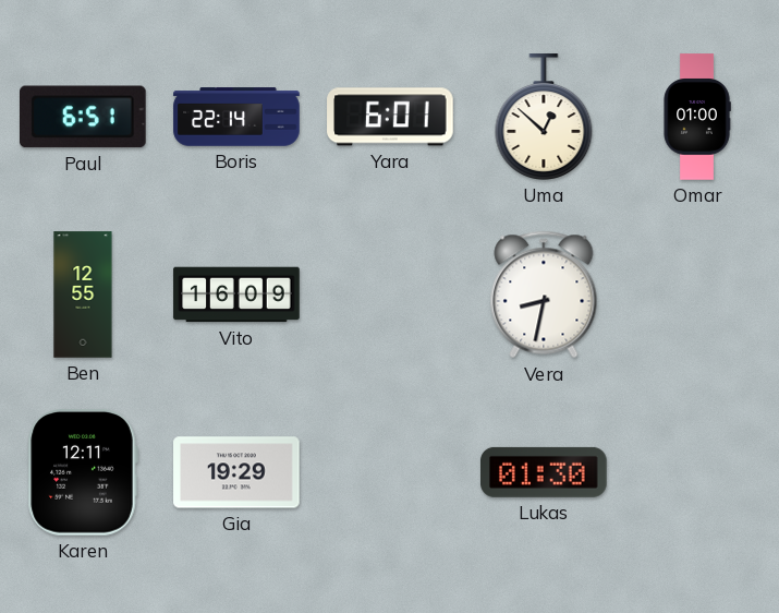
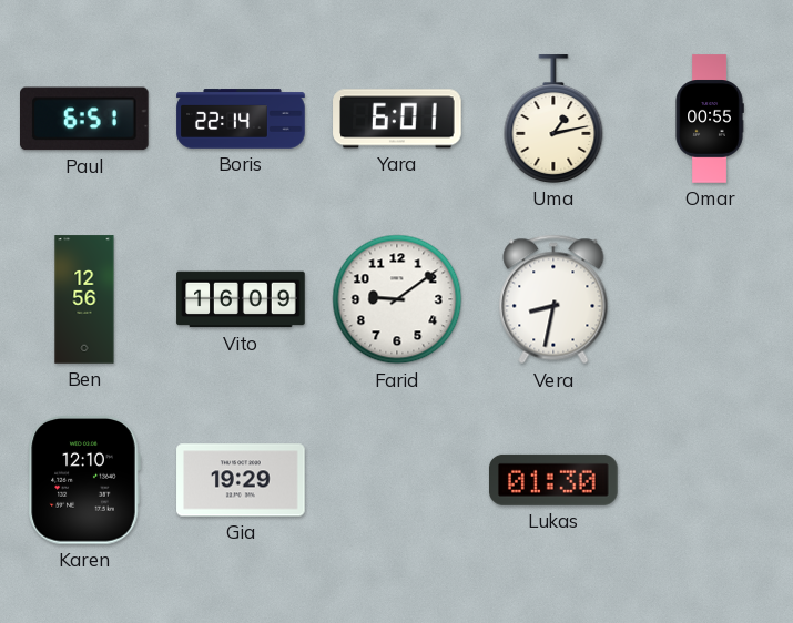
Uma: 12:52 -> 1:13
Omar: 01:00 -> 00:55
Ben: 12:55 -> 12:56
Farid: none -> 9:09
Karen: 12:11 -> 12:10
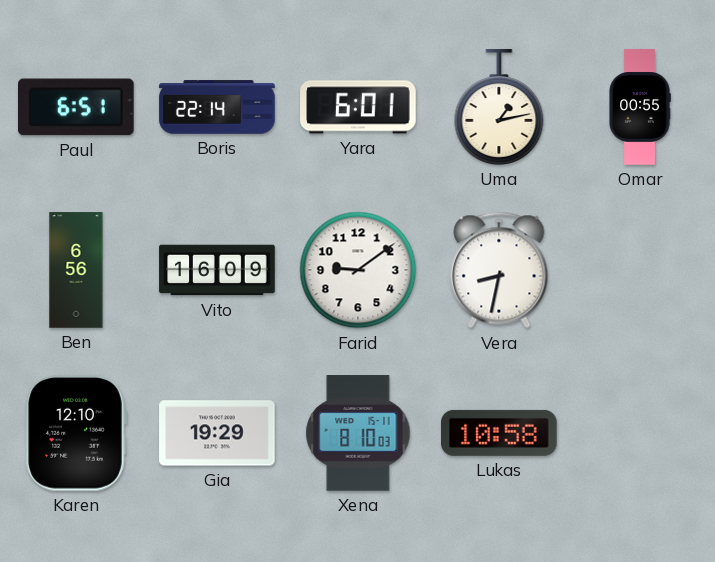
Ben: 12:56 -> 6:56
Xena: none -> 8:10
Lukas: 01:30 -> 10:58
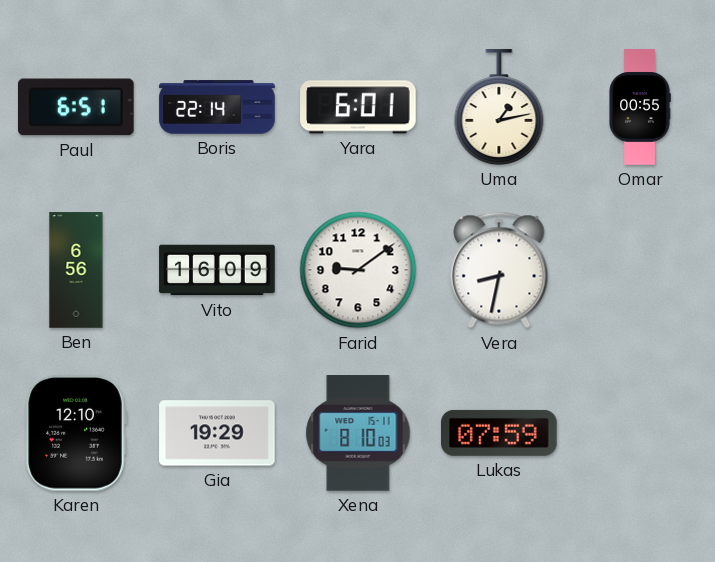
Lukas: 10:58 -> 07:59
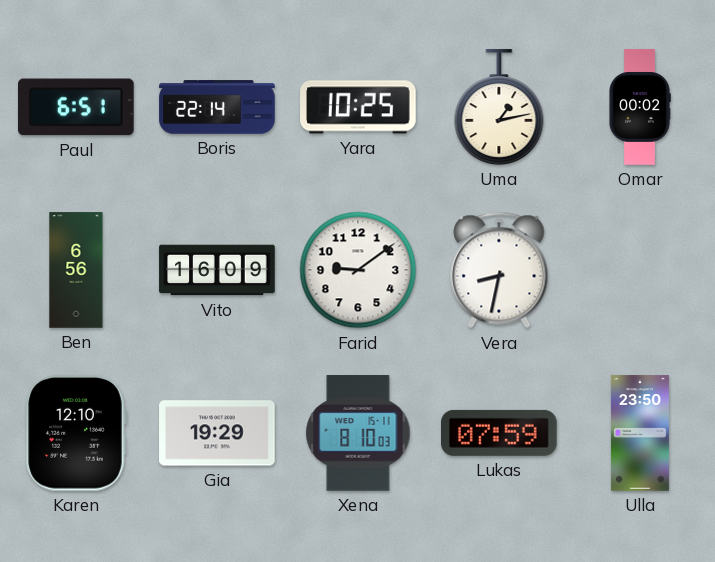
Yara: 6:01 -> 10:25
Omar: 00:55 -> 00:02
Ulla: none -> 23:50
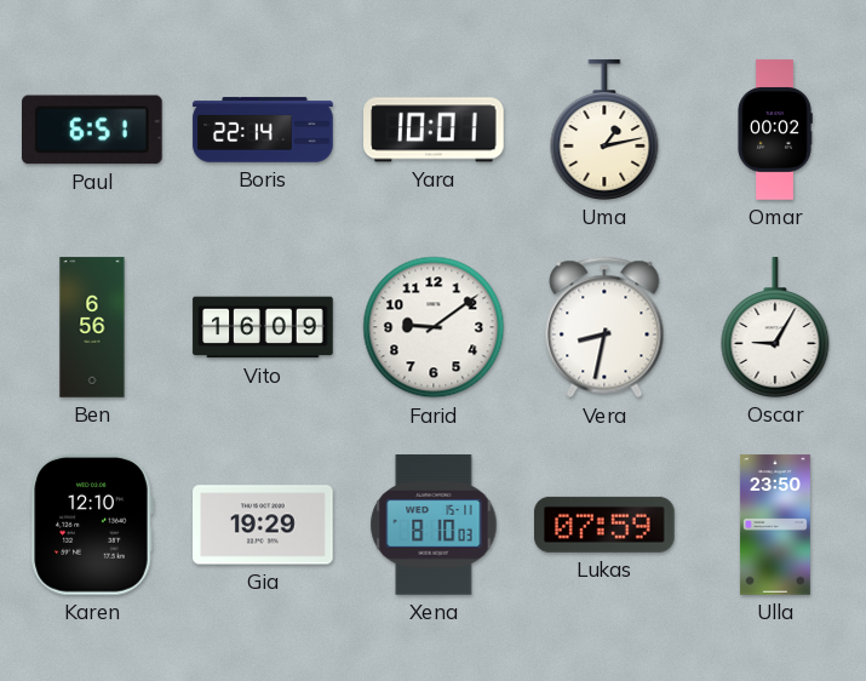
Yara: 10:25 -> 10:01
Oscar: none -> 9:05
